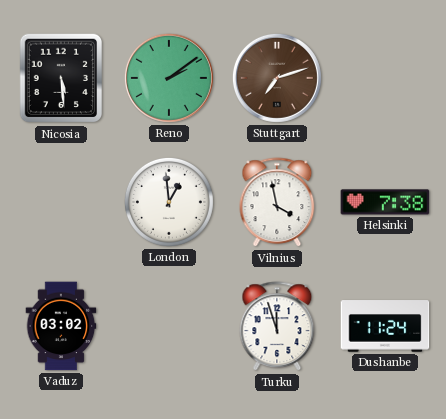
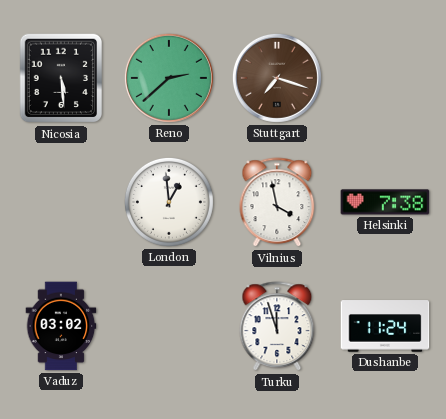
Reno: 2:09 -> 2:38
Stuttgart: 7:12 -> 7:18
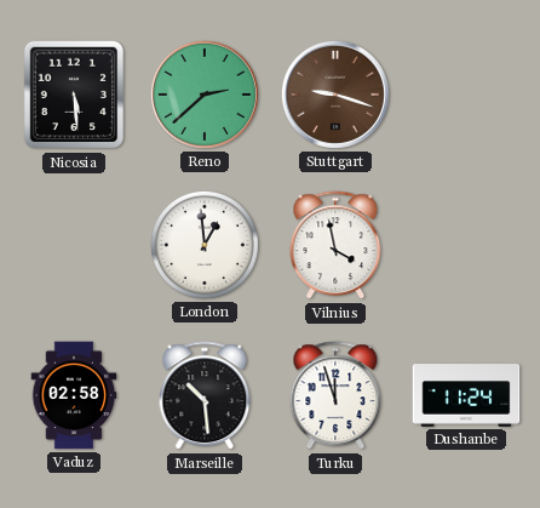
Stuttgart: 7:18 -> 9:18
Helsinki: 7:38 -> none
Vaduz: 03:02 -> 02:58
Marseille: none -> 10:29
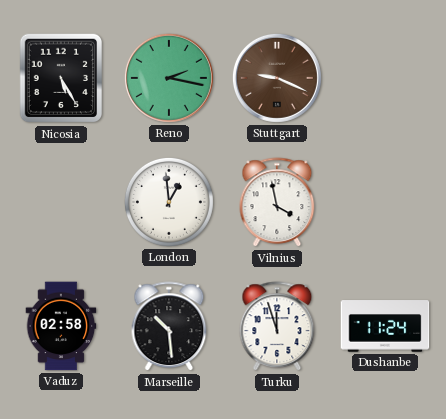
Nicosia: 5:29 -> 5:25
Reno: 2:38 -> 2:17
Stuttgart: 9:18 -> 9:19
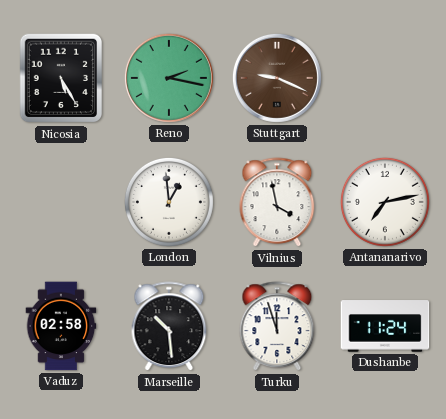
Antananarivo: none -> 7:13
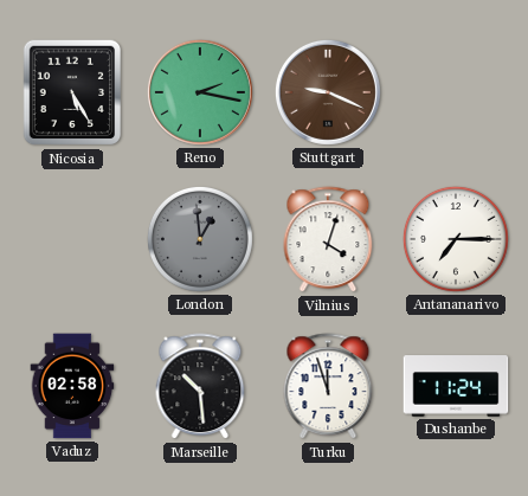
London dial: white -> grey
Vilnius: 3:58 -> 4:03
Antananarivo: 7:13 -> 7:15
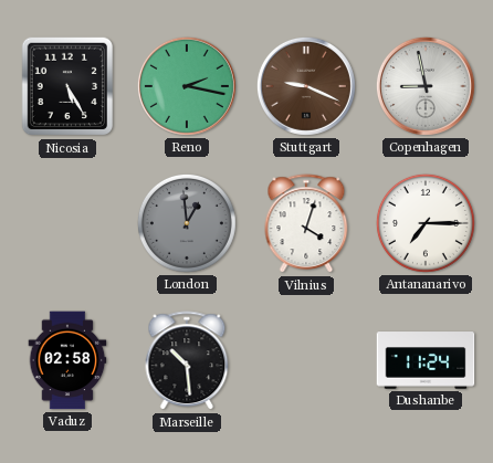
Copenhagen: none -> 8:58
Turku: 11:57 -> none
